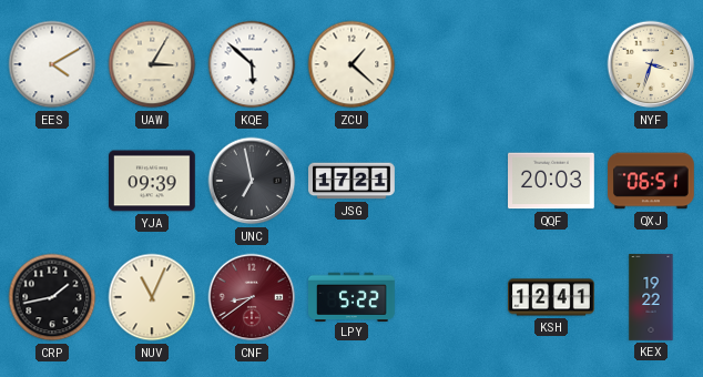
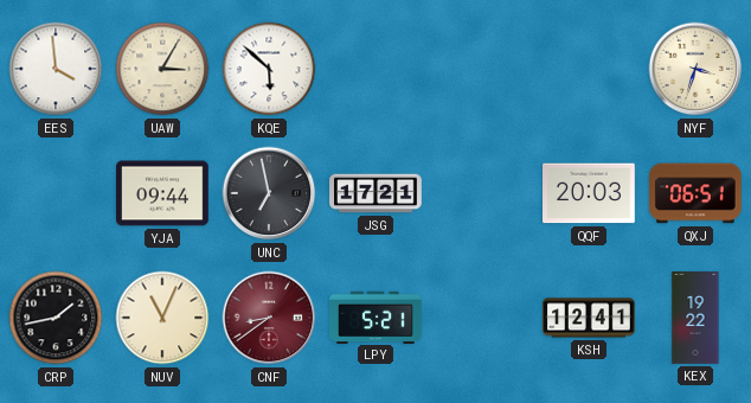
EES: 4:10 -> 3:59
ZCU: 1:22 -> none
YJA: 09:39 -> 09:44
LPY: 5:22 -> 5:21
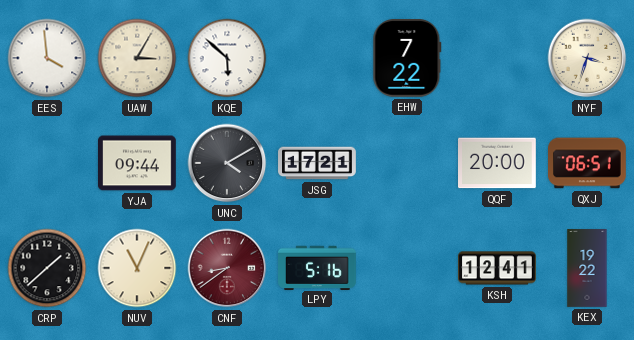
EHW: none -> 7:22
UNC: 6:58 -> 4:10
QQF: 20:03 -> 20:00
CRP: 1:43 -> 1:38
LPY: 5:21 -> 5:16
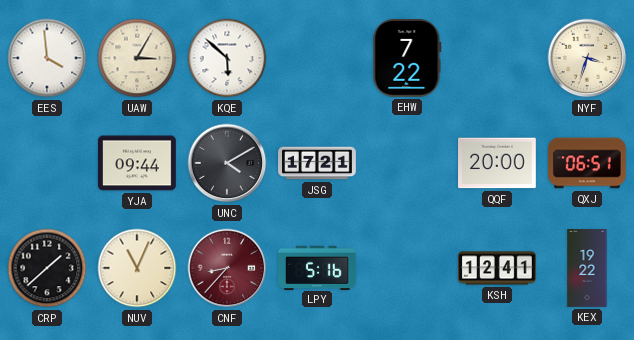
CNF: 8:39 -> 8:37
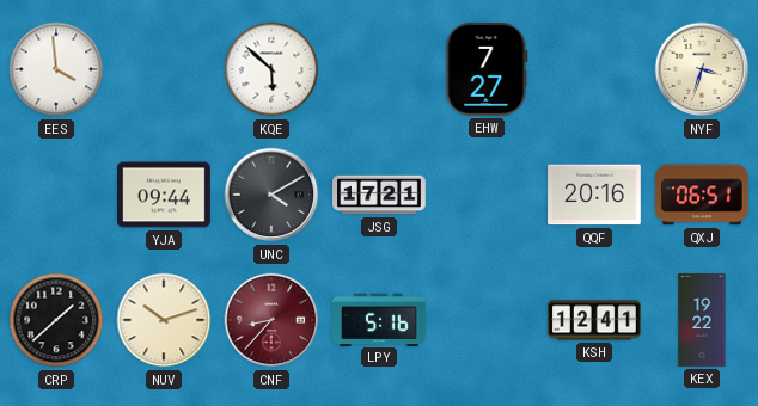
UAW: 3:05 -> none
EHW: 7:22 -> 7:27
QQF: 20:00 -> 20:16
NUV: 11:04 -> 10:12
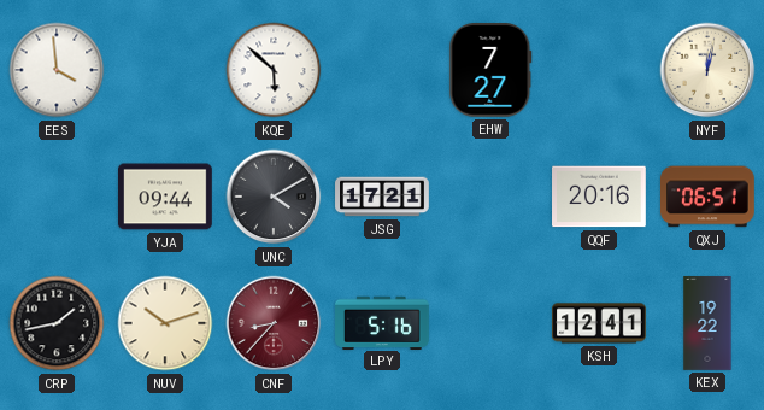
NYF: 3:33 -> 12:02
CRP: 1:38 -> 1:43
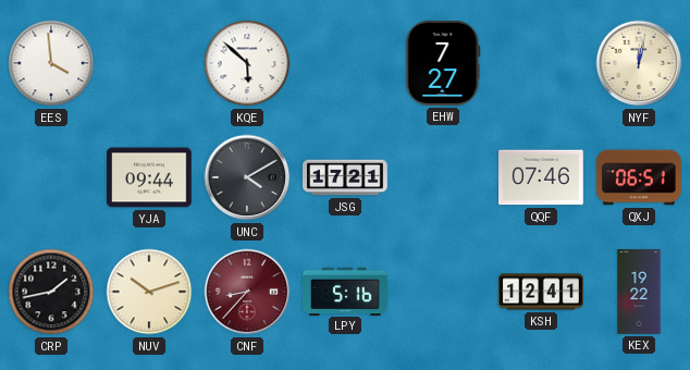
QQF: 20:16 -> 07:46
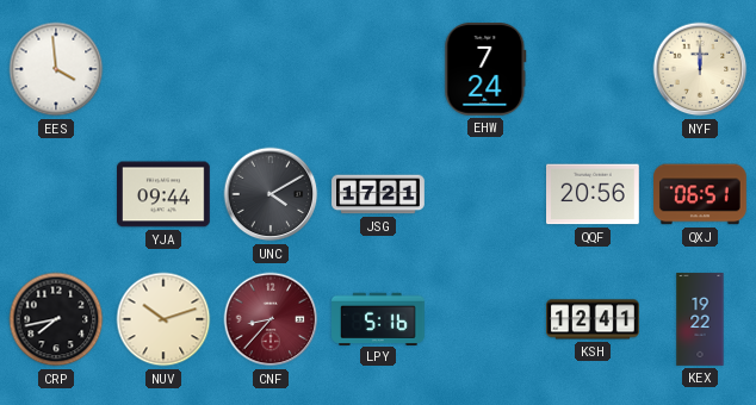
KQE: 5:52 -> none
EHW: 7:27 -> 7:24
NYF: 12:02 -> 12:00
QQF: 07:46 -> 20:56
CRP: 1:43 -> 7:43
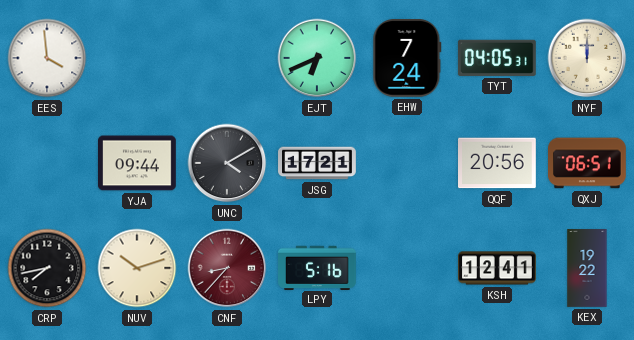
EJT: none -> 6:41
TYT: none -> 04:05
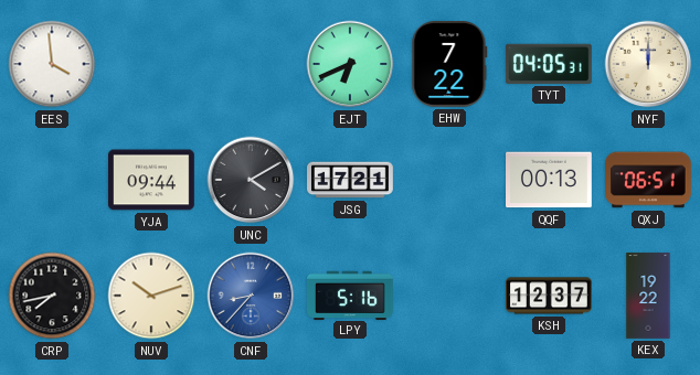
EHW: 7:24 -> 7:22
QQF: 20:56 -> 00:13
CNF dial: burgundy -> blue
KSH: 12:41 -> 12:37
